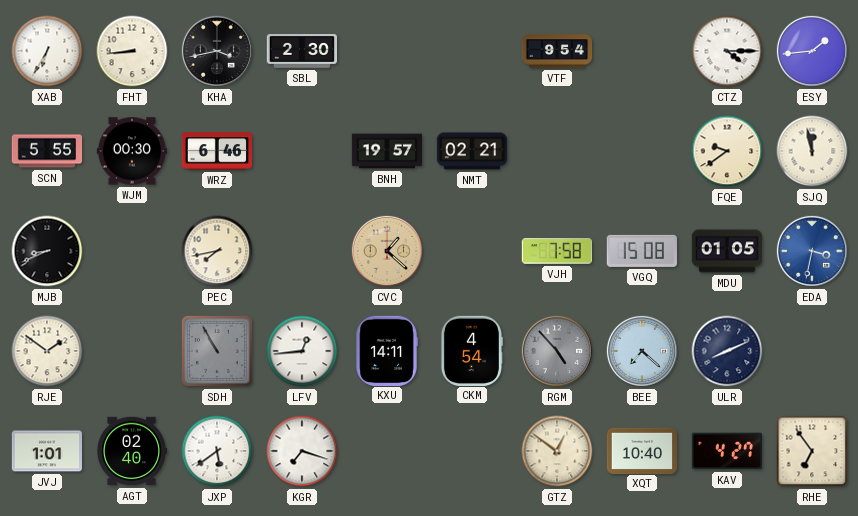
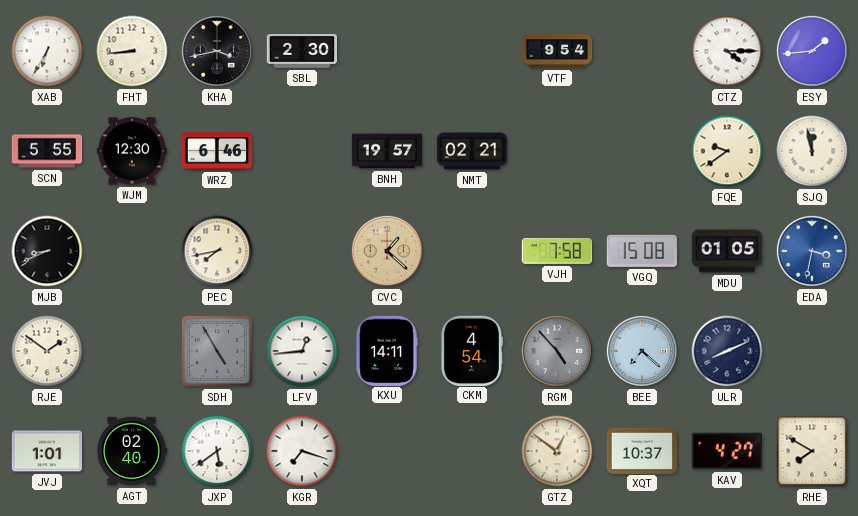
WJM: 00:30 -> 12:30
SDH: 10:55 -> 4:55
XQT: 10:40 -> 10:37
RHE: 6:54 -> 7:50
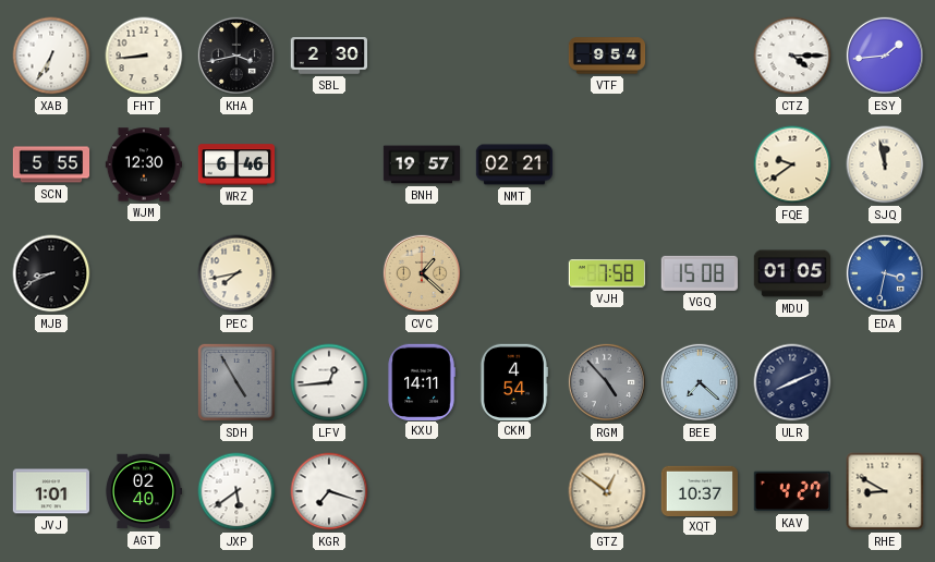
RJE: 1:51 -> none
RHE: 7:50 -> 8:50
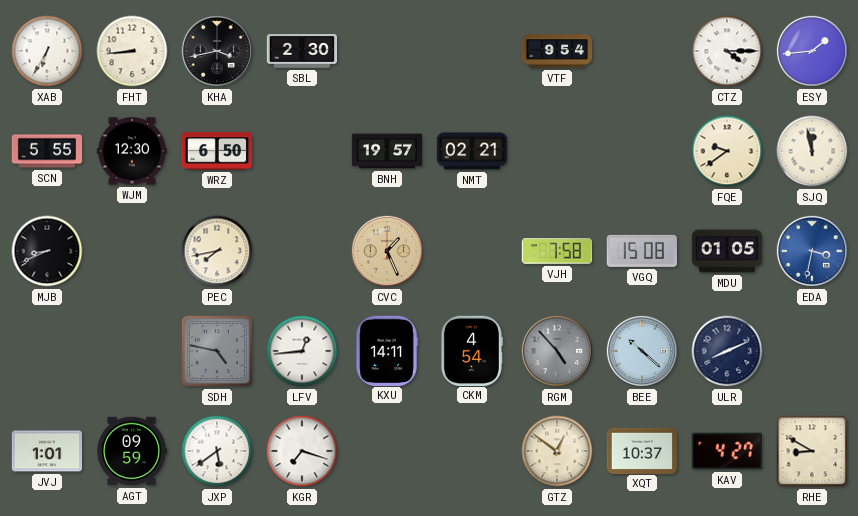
WRZ: 6:46 -> 6:50
CVC: 1:22 -> 1:26
SDH: 4:55 -> 4:47
BEE: 7:22 -> 10:22
AGT: 02:40 -> 09:59
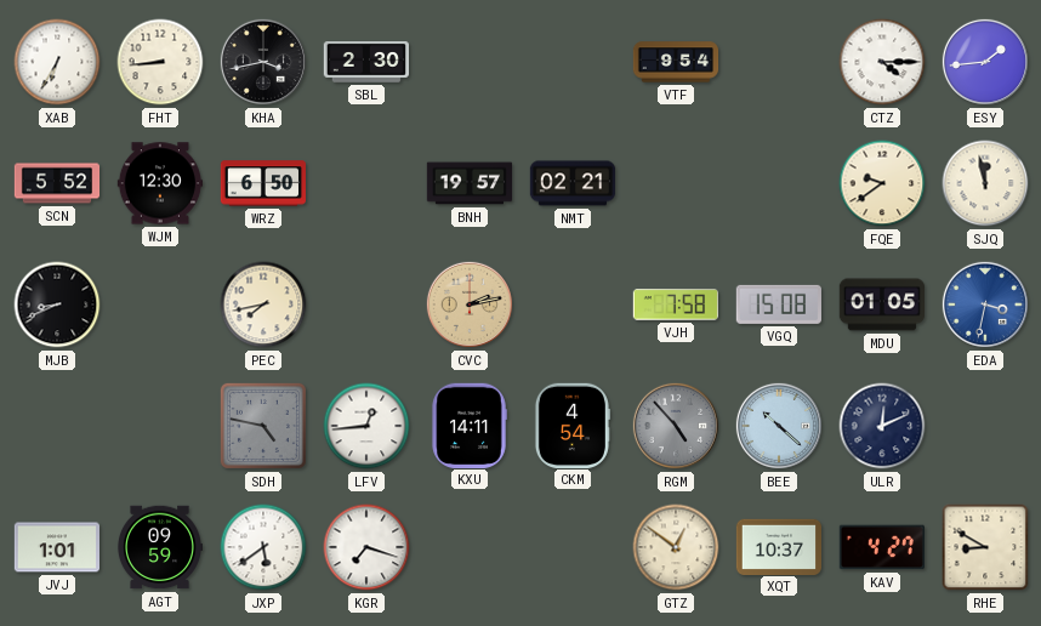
SCN: 5:55 -> 5:52
CVC: 1:26 -> 2:13
ULR: 8:11 -> 12:11
